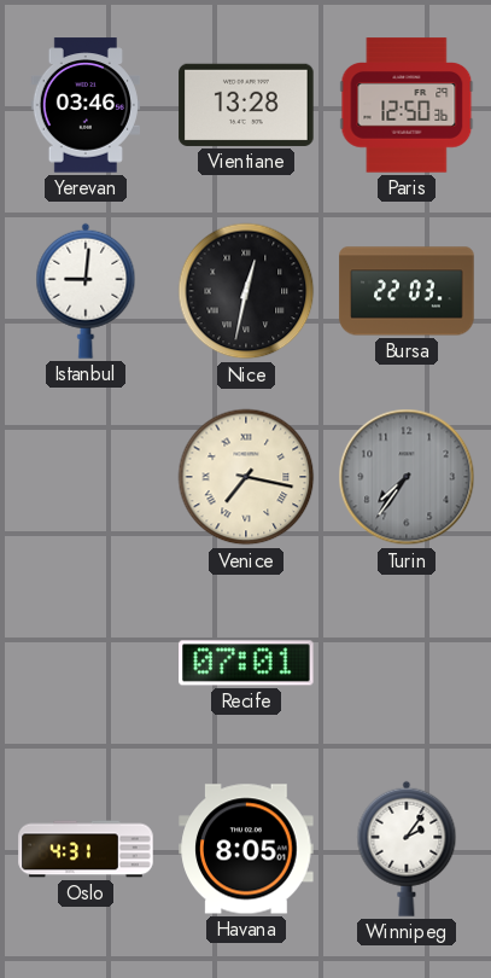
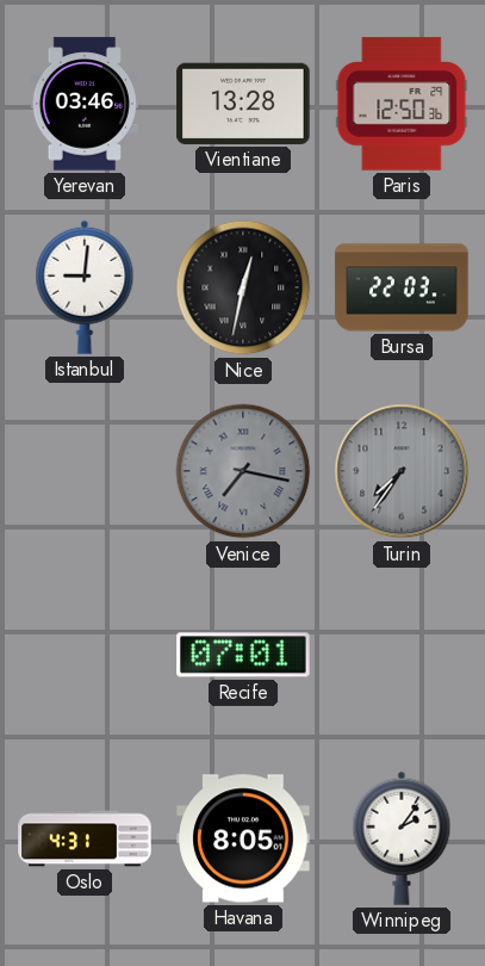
Venice dial: cream -> grey
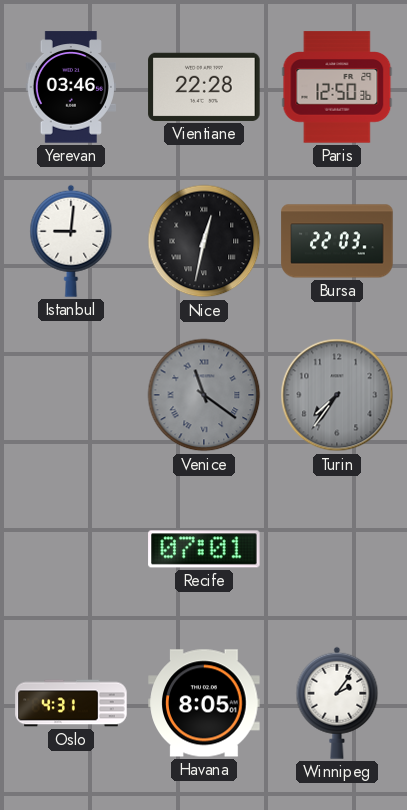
Vientiane: 13:28 -> 22:28
Venice: 7:17 -> 11:21
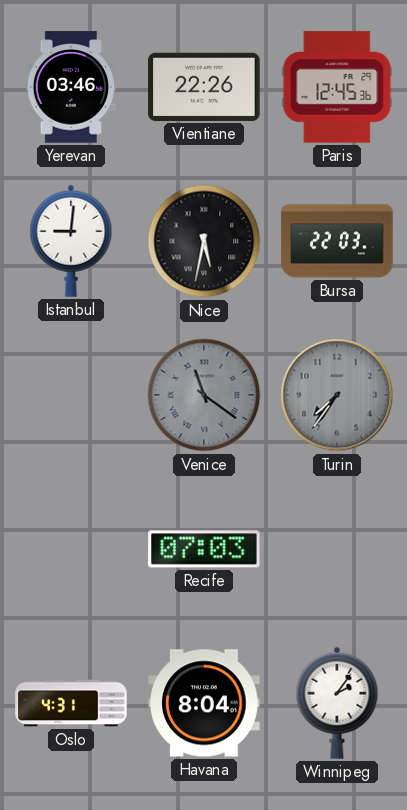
Vientiane: 22:28 -> 22:26
Paris: 12:50 -> 12:45
Nice: 12:32 -> 5:32
Recife: 07:01 -> 07:03
Havana: 8:05 -> 8:04
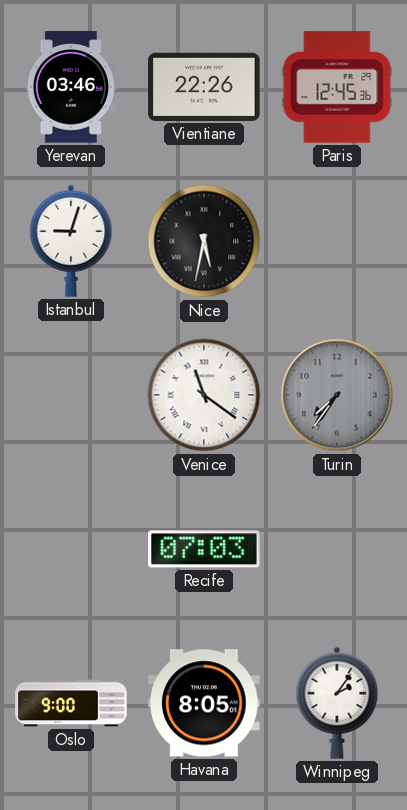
Istanbul: 9:01 -> 9:03
Bursa: 22:03 -> none
Venice dial: grey -> white
Oslo: 4:31 -> 9:00
Havana: 8:04 -> 8:05
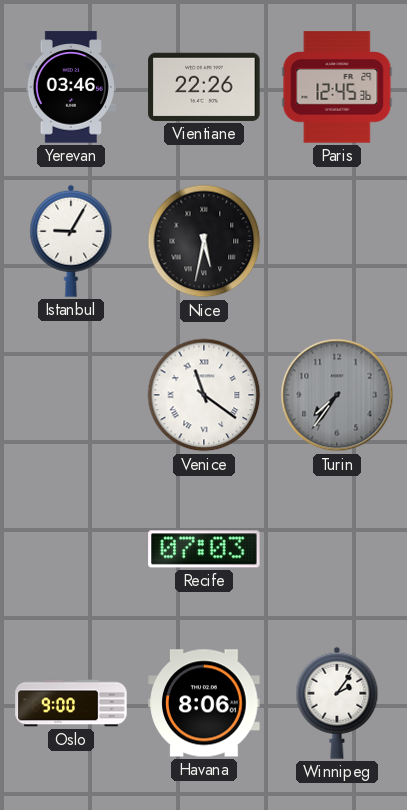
Istanbul: 9:03 -> 9:05
Havana: 8:05 -> 8:06
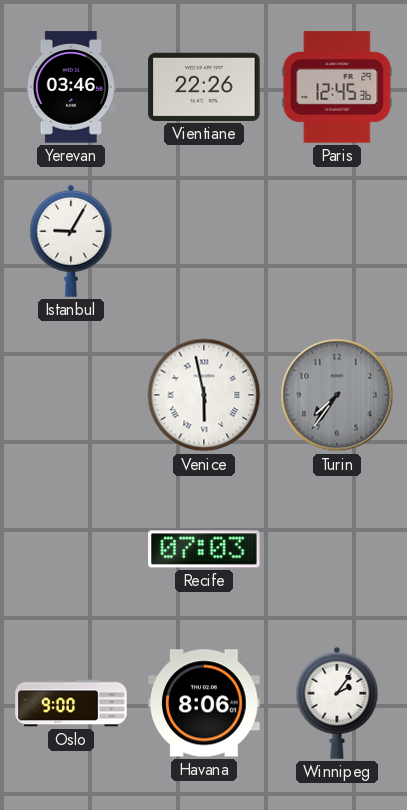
Nice: 5:32 -> none
Venice: 11:21 -> 5:58
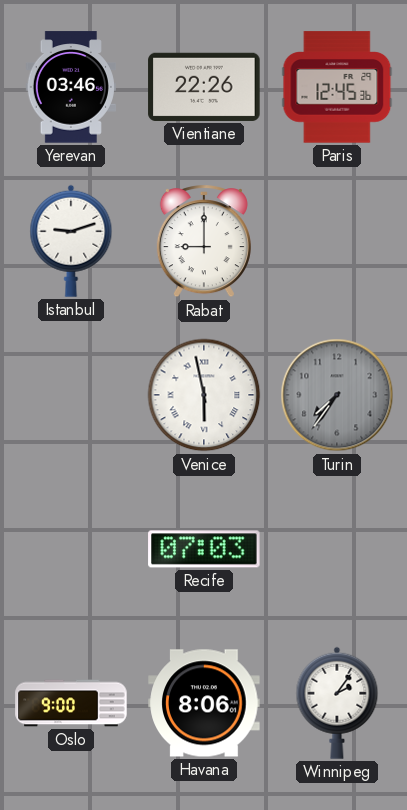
Istanbul: 9:05 -> 9:12
Rabat: none -> 9:00
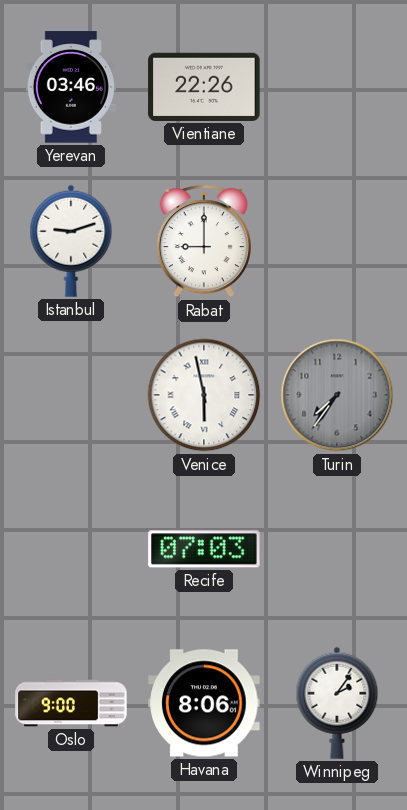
Paris: 12:45 -> none
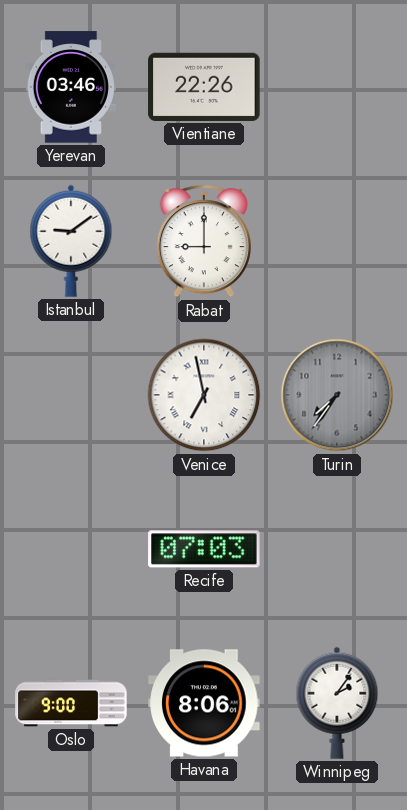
Istanbul: 9:12 -> 9:09
Venice: 5:58 -> 6:58
